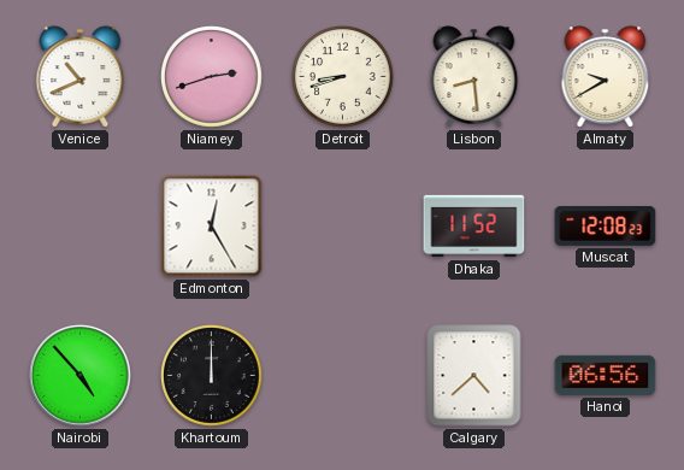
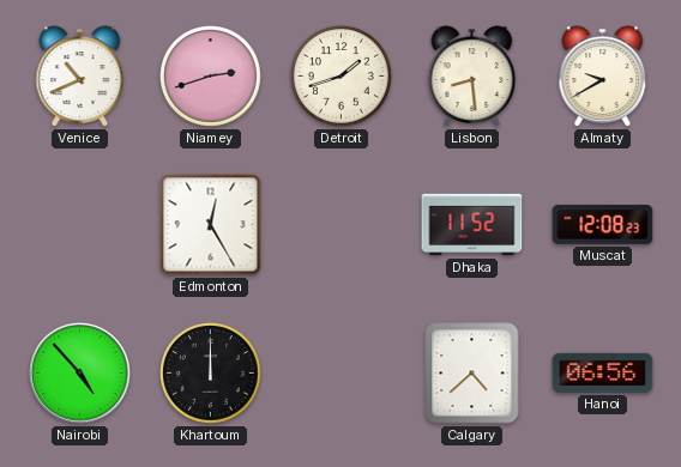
Detroit: 8:42 -> 1:42
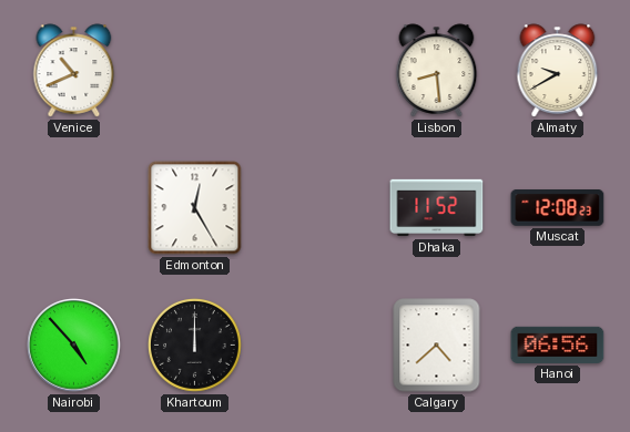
Niamey: 2:42 -> none
Detroit: 1:42 -> none
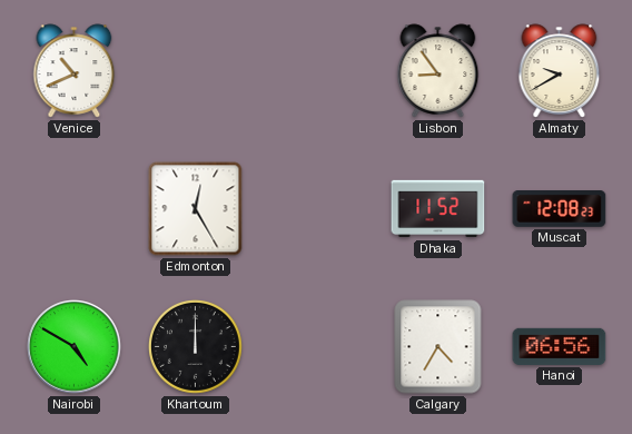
Lisbon: 8:29 -> 8:54
Nairobi: 4:53 -> 4:50
Calgary: 4:38 -> 4:35
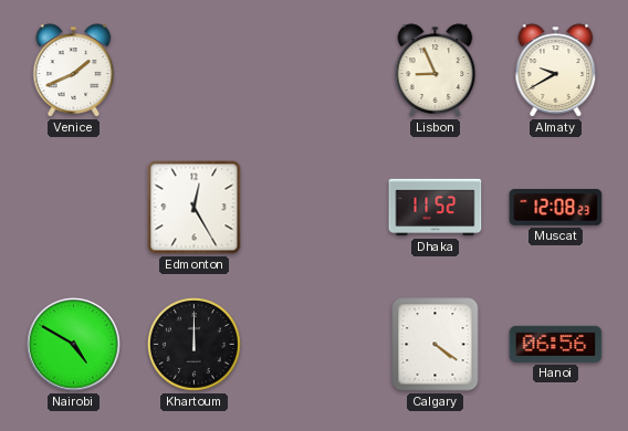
Venice: 10:41 -> 1:41
Lisbon: 8:54 -> 8:56
Calgary: 4:35 -> 4:21
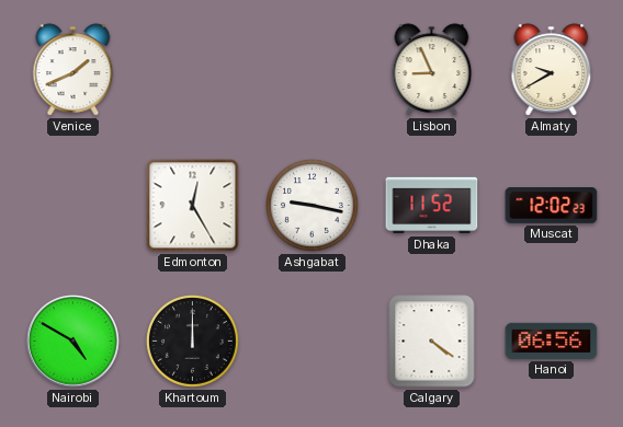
Ashgabat: none -> 9:17
Muscat: 12:08 -> 12:02
